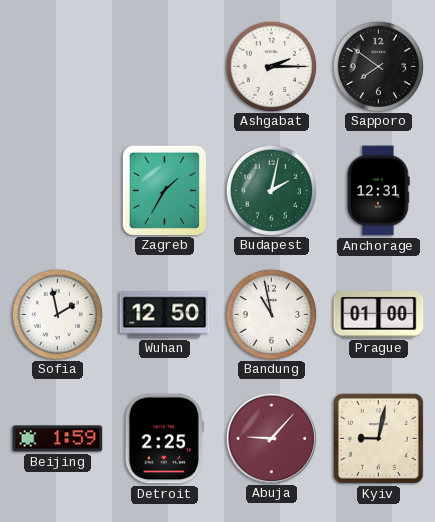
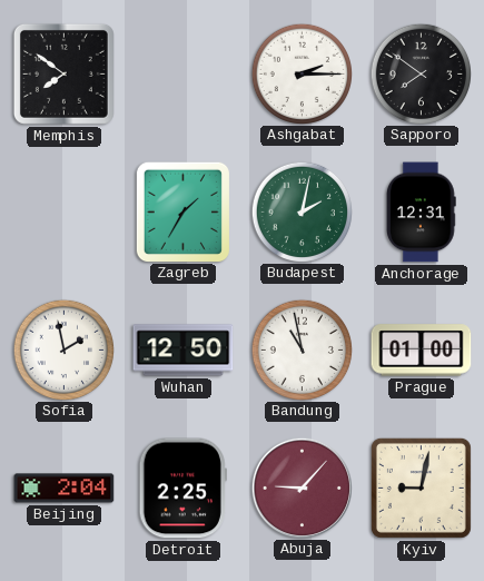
Memphis: none -> 7:51
Beijing: 1:59 -> 2:04
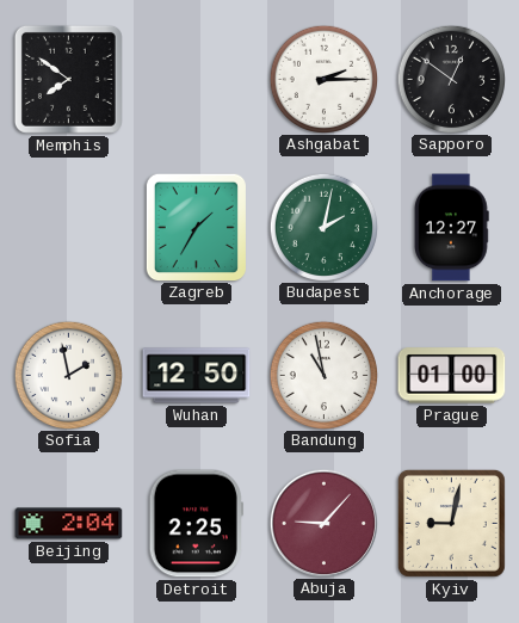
Sapporo: 7:51 -> 12:51
Anchorage: 12:31 -> 12:27
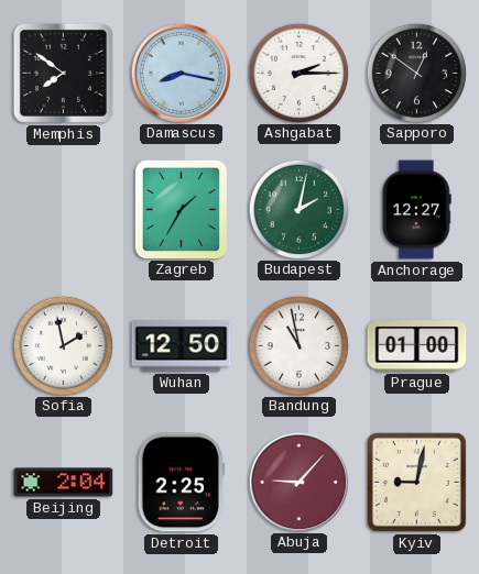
Damascus: none -> 8:17
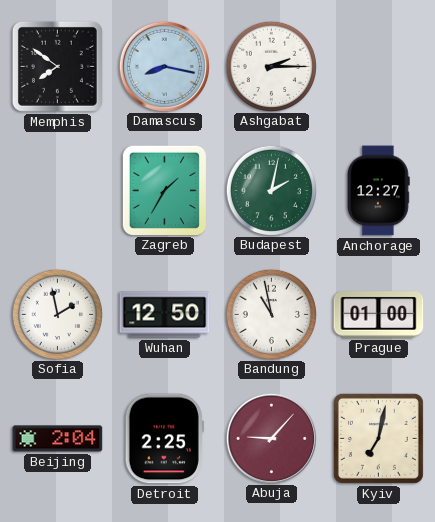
Sapporo: 12:51 -> none
Kyiv: 9:02 -> 7:02
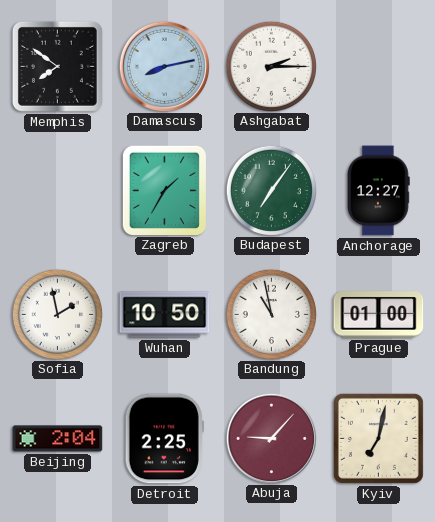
Damascus: 8:17 -> 8:13
Budapest: 2:02 -> 7:06
Wuhan: 12:50 -> 10:50
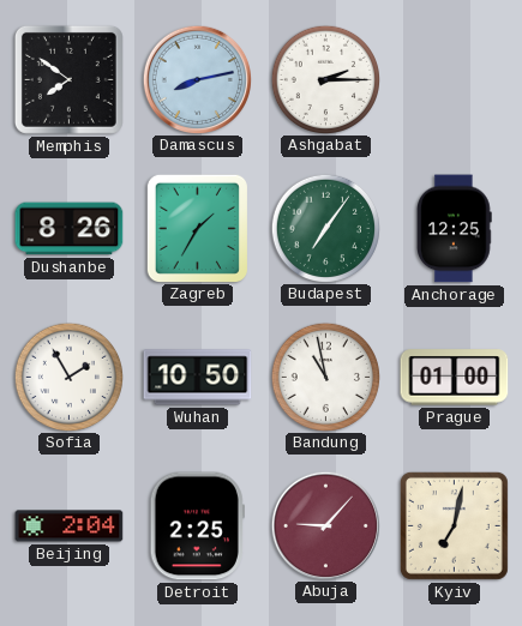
Dushanbe: none -> 8:26
Anchorage: 12:27 -> 12:25
Sofia: 1:58 -> 1:55
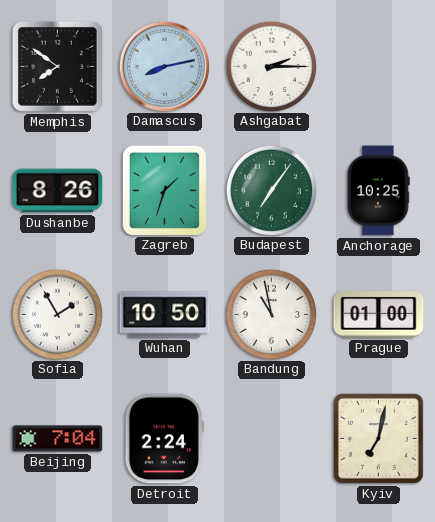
Zagreb: 1:35 -> 1:33
Anchorage: 12:25 -> 10:25
Beijing: 2:04 -> 7:04
Detroit: 2:25 -> 2:24
Abuja: 9:07 -> none
